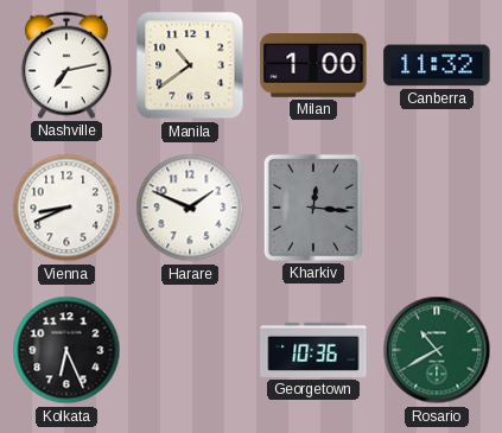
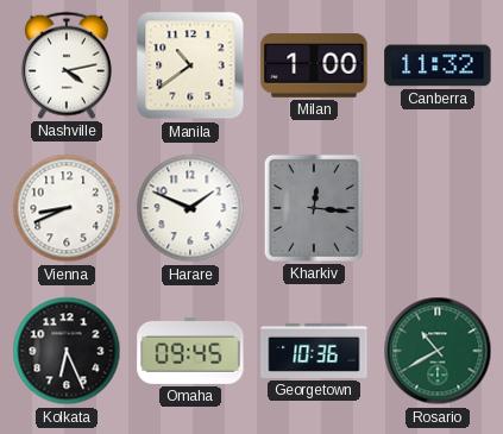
Nashville: 7:13 -> 4:13
Omaha: none -> 09:45
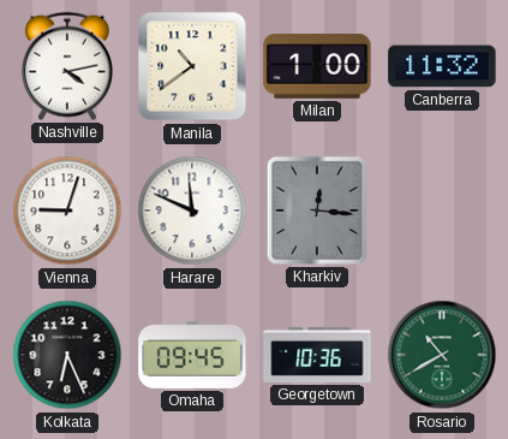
Vienna: 8:41 -> 9:03
Harare: 1:49 -> 11:49
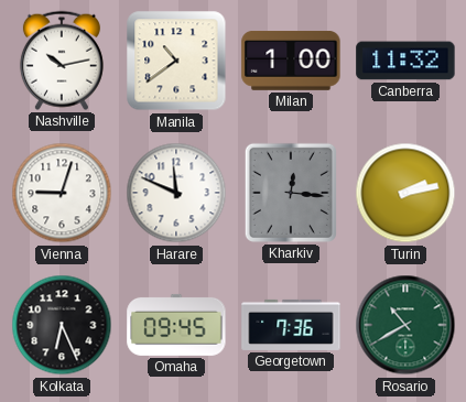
Nashville: 4:13 -> 10:13
Turin: none -> 2:13
Georgetown: 10:36 -> 7:36
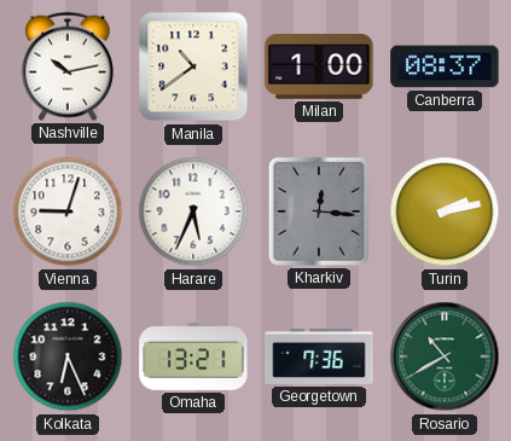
Canberra: 11:32 -> 08:37
Harare: 11:49 -> 5:34
Omaha: 09:45 -> 13:21
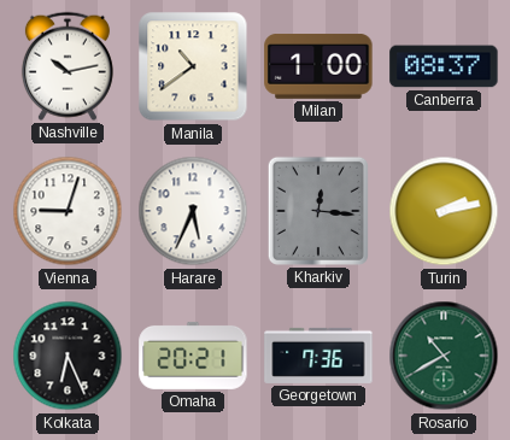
Omaha: 13:21 -> 20:21
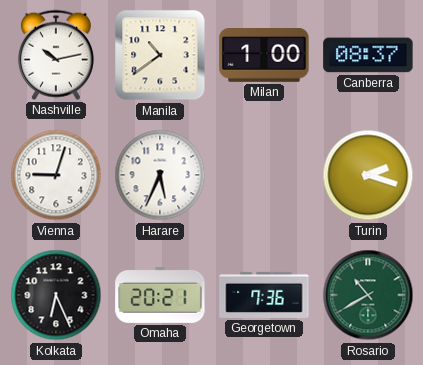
Kharkiv: 12:16 -> none
Turin: 2:13 -> 2:18
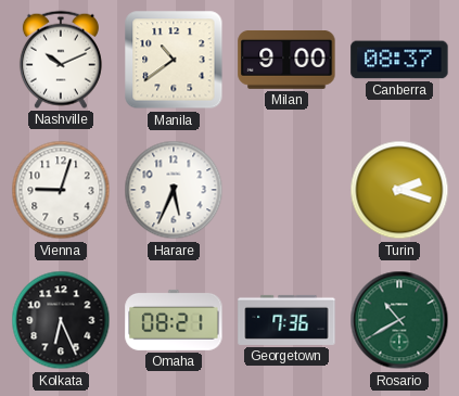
Nashville: 10:13 -> 10:11
Milan: 1:00 -> 9:00
Omaha: 20:21 -> 08:21
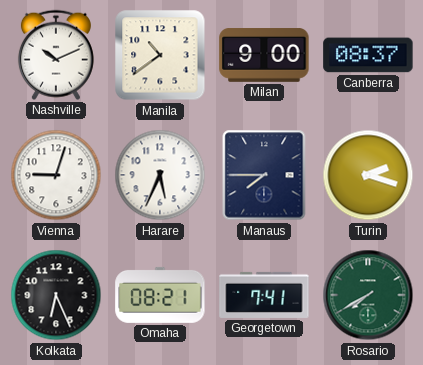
Manaus: none -> 7:45
Georgetown: 7:36 -> 7:41
Rosario: 10:40 -> 7:40
